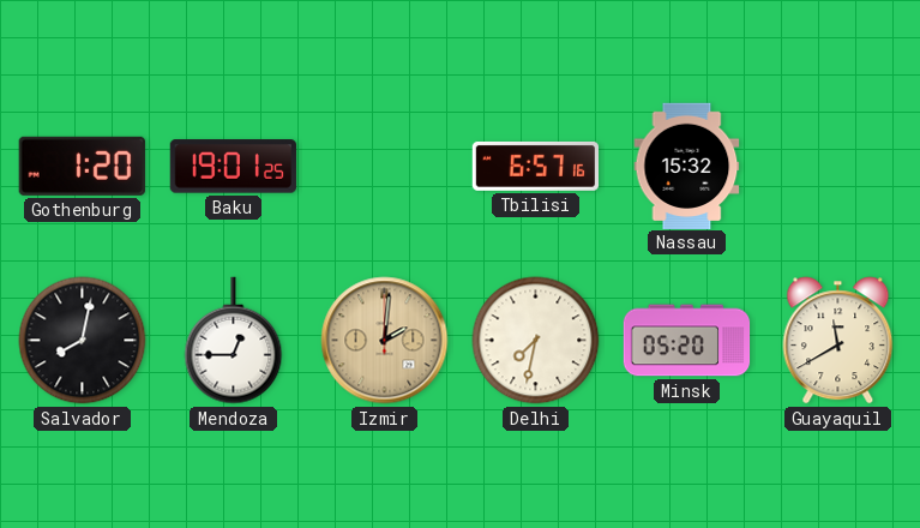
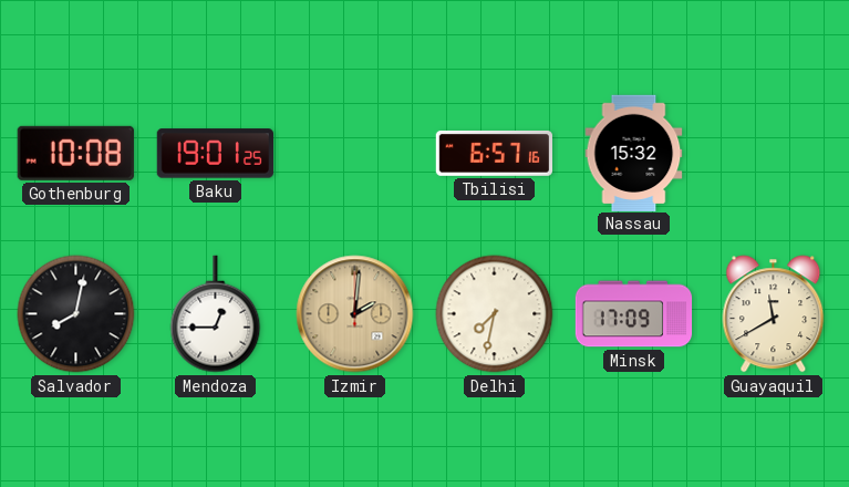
Gothenburg: 1:20 -> 10:08
Minsk: 05:20 -> 17:09
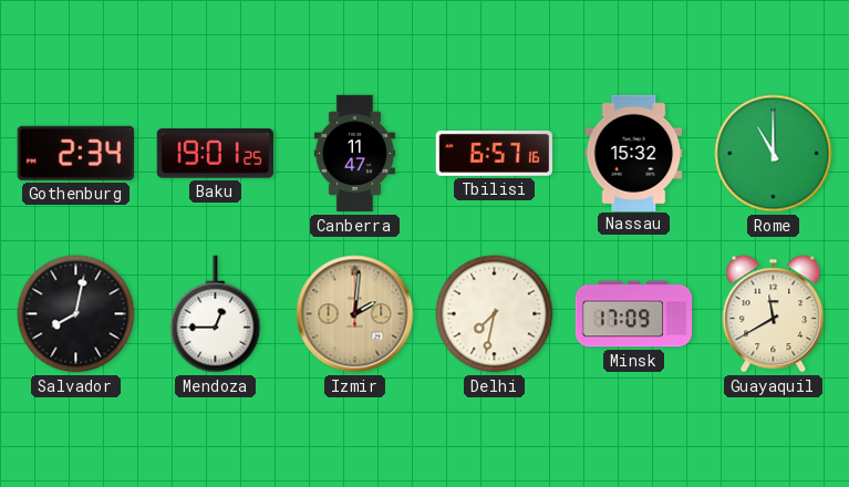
Gothenburg: 10:08 -> 2:34
Canberra: none -> 11:47
Rome: none -> 11:00
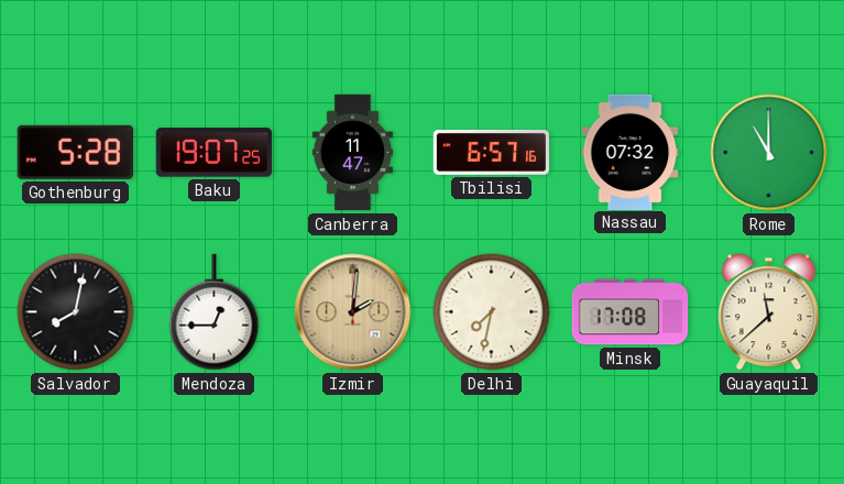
Gothenburg: 2:34 -> 5:28
Baku: 19:01 -> 19:07
Nassau: 15:32 -> 07:32
Minsk: 17:09 -> 17:08
Guayaquil: 11:40 -> 11:38
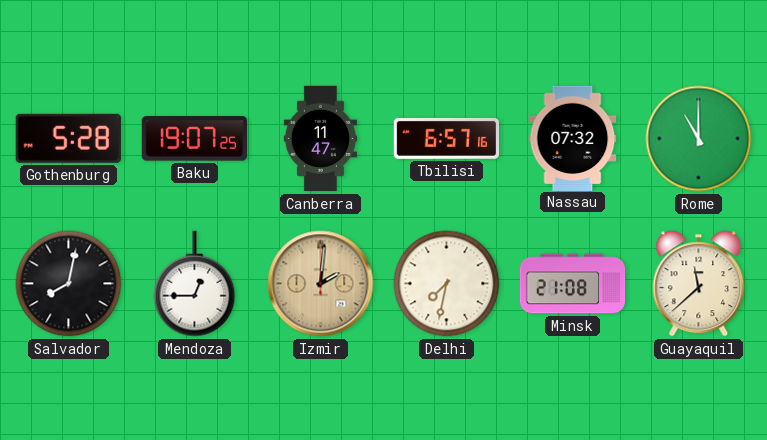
Minsk: 17:08 -> 21:08
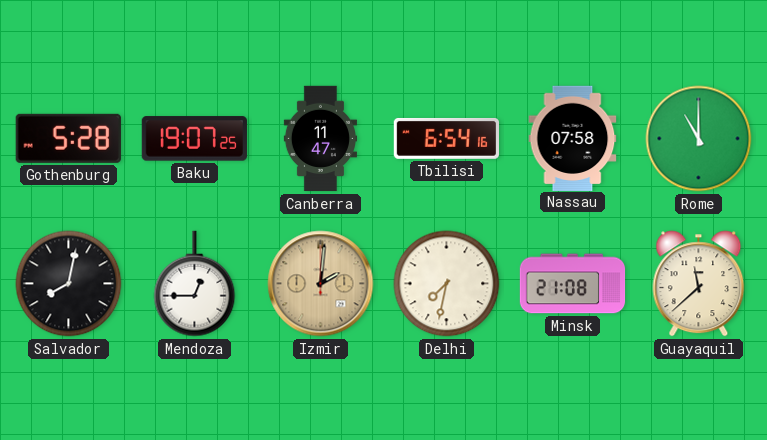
Tbilisi: 6:57 -> 6:54
Nassau: 07:32 -> 07:58
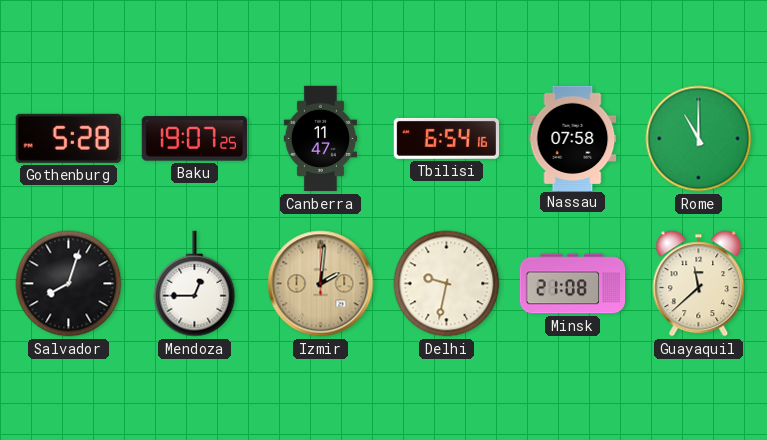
Salvador: 8:02 -> 8:03
Delhi: 7:32 -> 9:32
